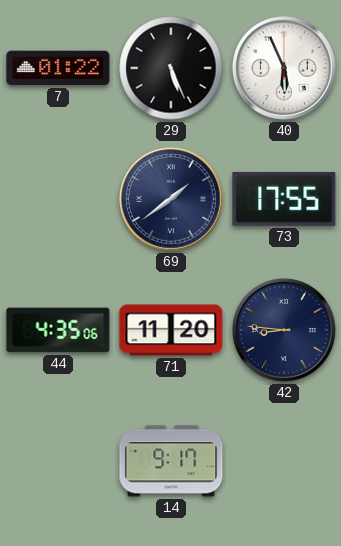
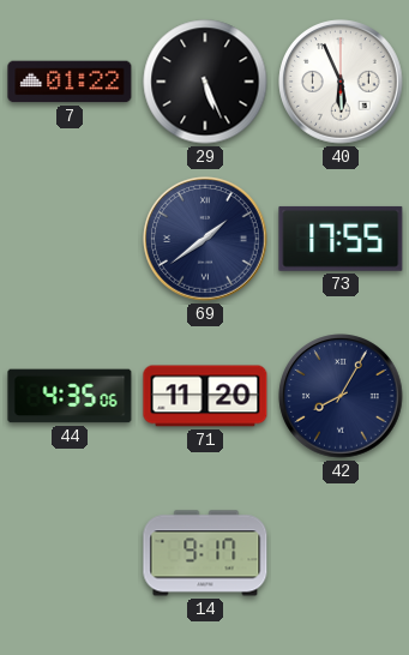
42: 8:46 -> 8:05
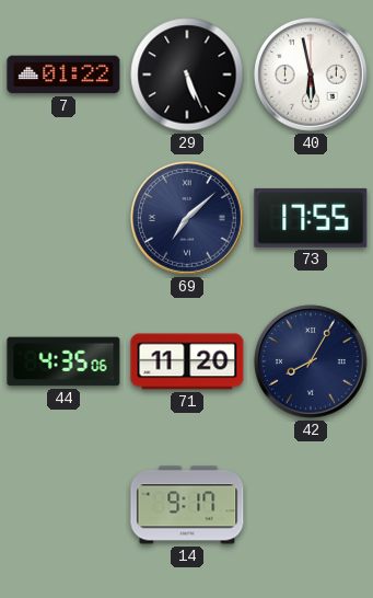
40: 5:56 -> 5:58
69: 1:39 -> 7:08
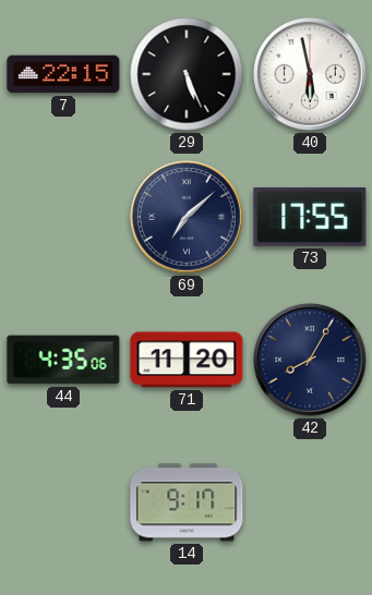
7: 01:22 -> 22:15
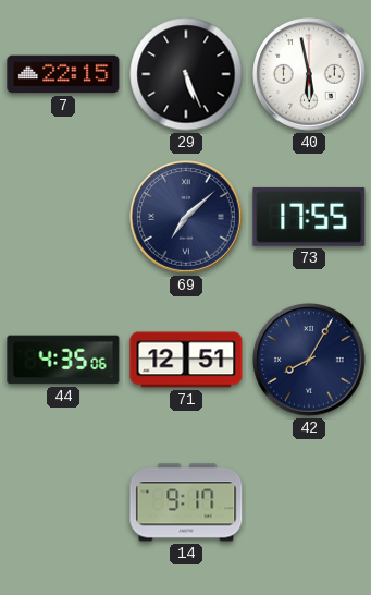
71: 11:20 -> 12:51
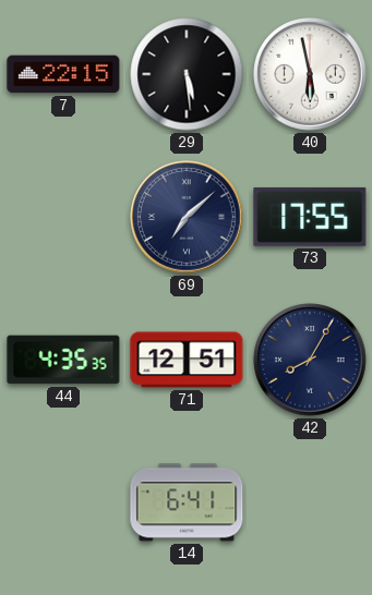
29: 5:26 -> 5:29
44: 4:35:06 -> 4:35:35
14: 9:17 -> 6:41
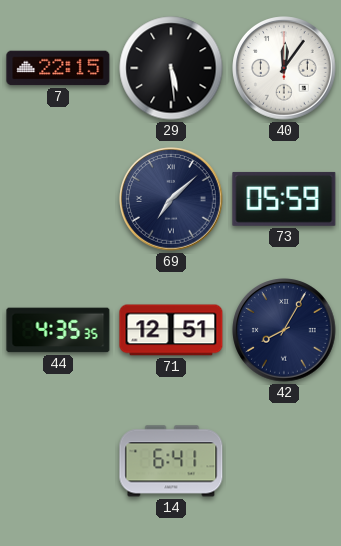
40: 5:58 -> 12:06
73: 17:55 -> 05:59
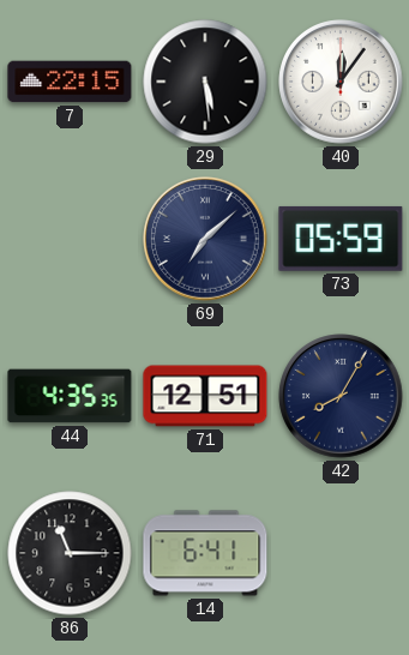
86: none -> 11:15
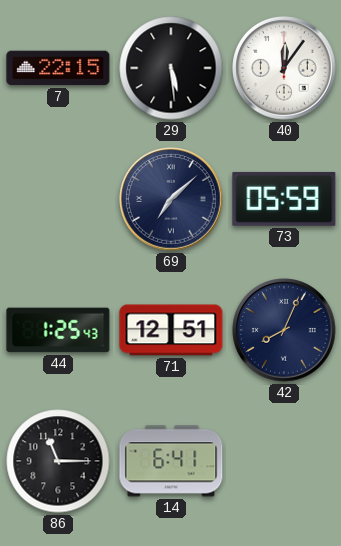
44: 4:35 -> 1:25
42: 8:05 -> 8:04
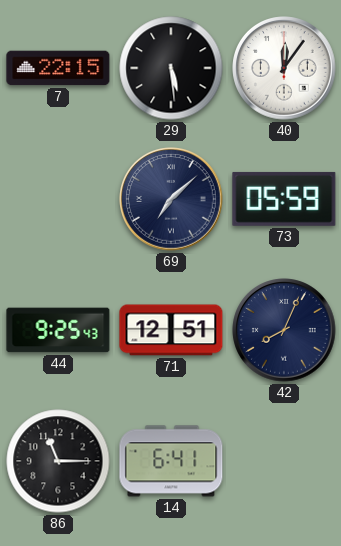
44: 1:25 -> 9:25
